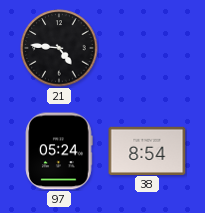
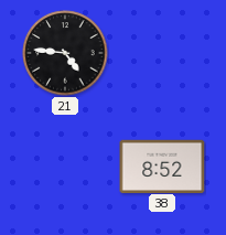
97: 05:24 -> none
38: 8:54 -> 8:52
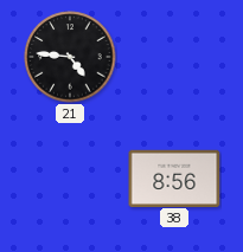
38: 8:52 -> 8:56
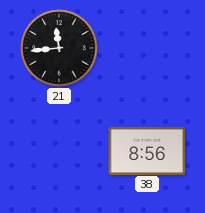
21: 4:46 -> 11:44
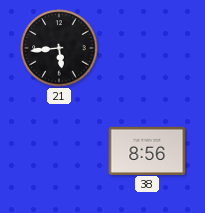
21: 11:44 -> 5:44
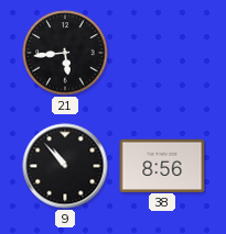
9: none -> 10:53
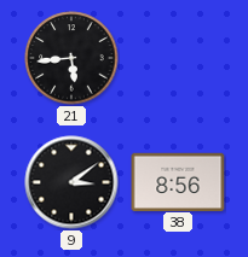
9: 10:53 -> 3:09
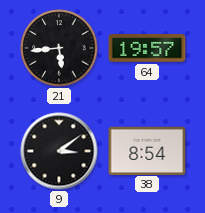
64: none -> 19:57
38: 8:56 -> 8:54
